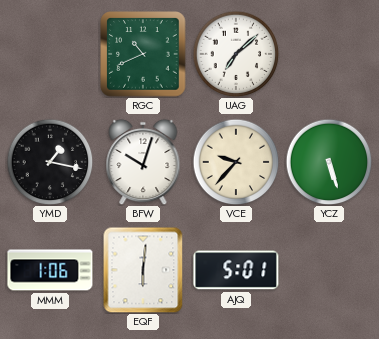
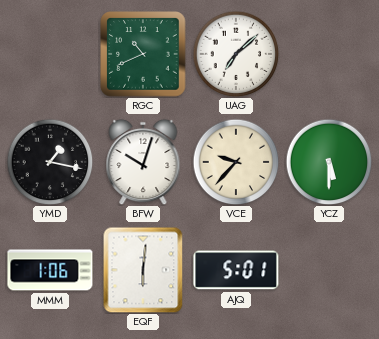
YCZ: 5:27 -> 5:30
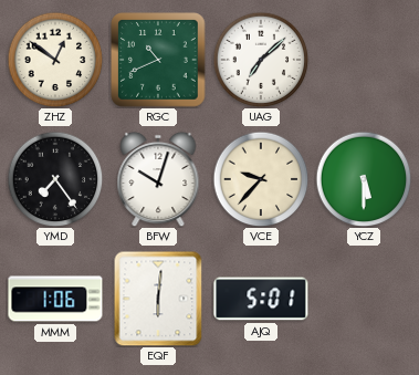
ZHZ: none -> 12:51
YMD: 1:17 -> 7:24
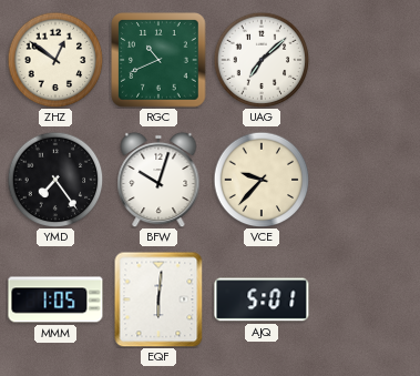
YCZ: 5:30 -> none
MMM: 1:06 -> 1:05
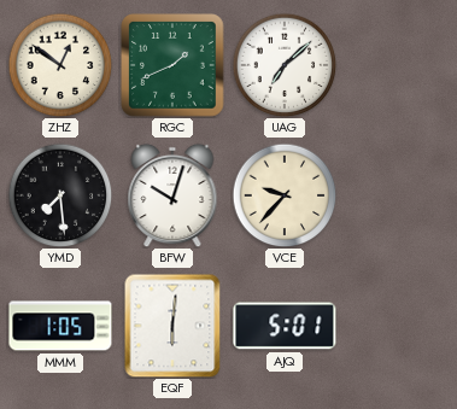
RGC: 10:41 -> 1:41
YMD: 7:24 -> 7:29
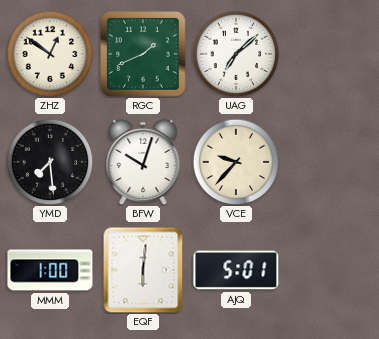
MMM: 1:05 -> 1:00
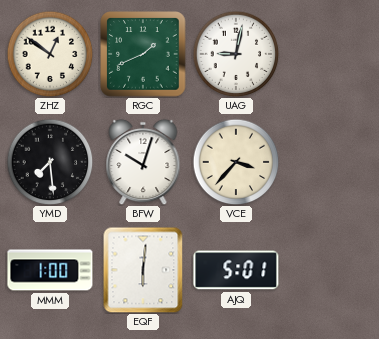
UAG: 7:08 -> 9:02
VCE: 9:37 -> 3:37
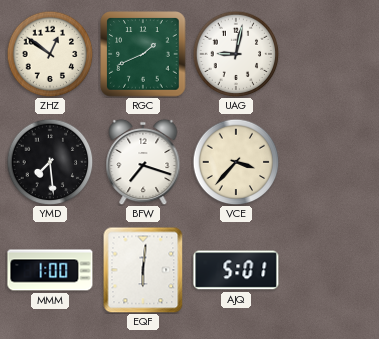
BFW: 10:03 -> 7:18
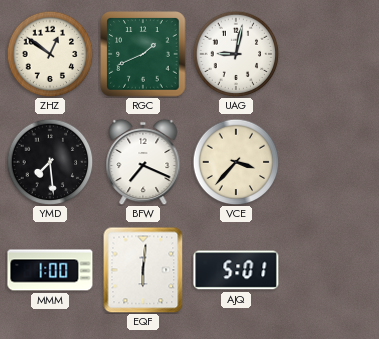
BFW: 7:18 -> 7:19
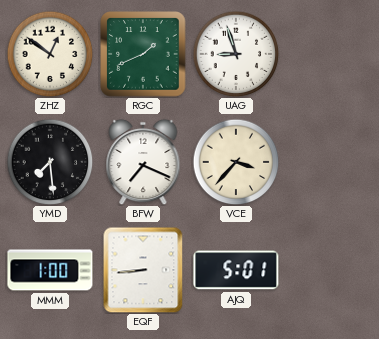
UAG: 9:02 -> 8:57
EQF: 6:01 -> 8:44
